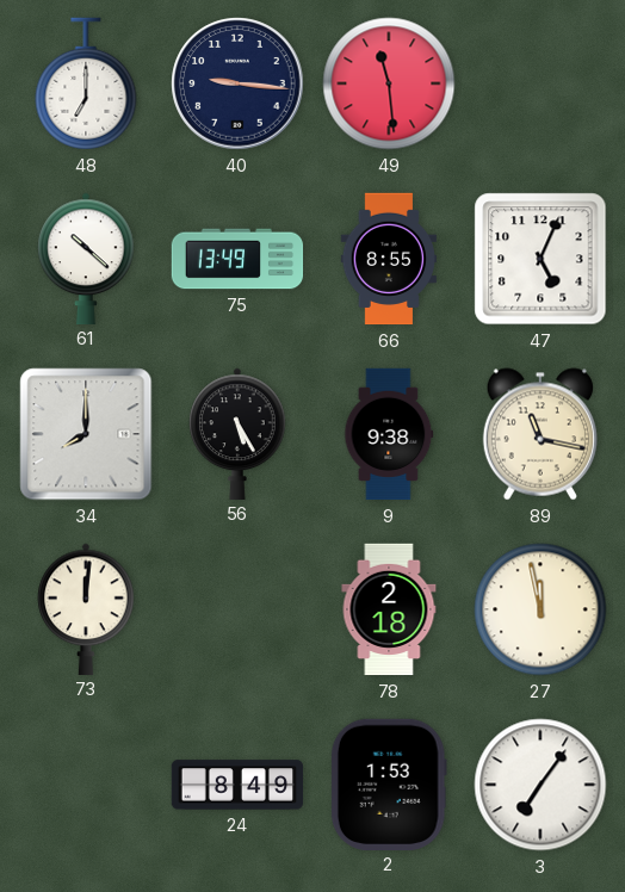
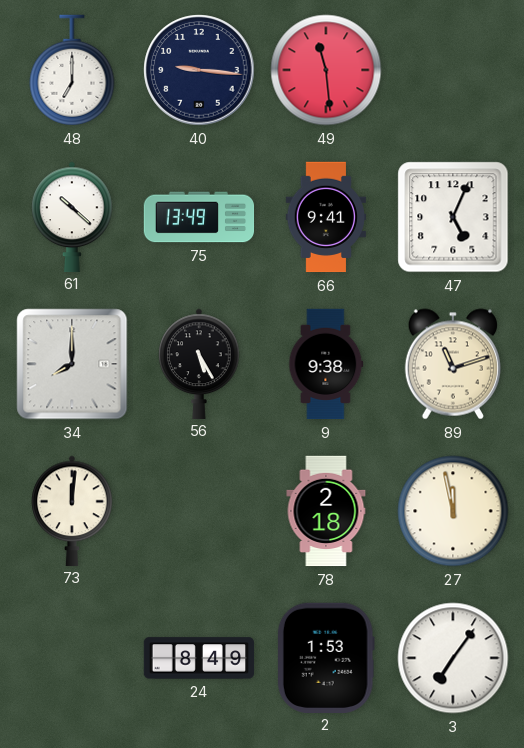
66: 8:55 -> 9:41
89: 11:17 -> 11:12
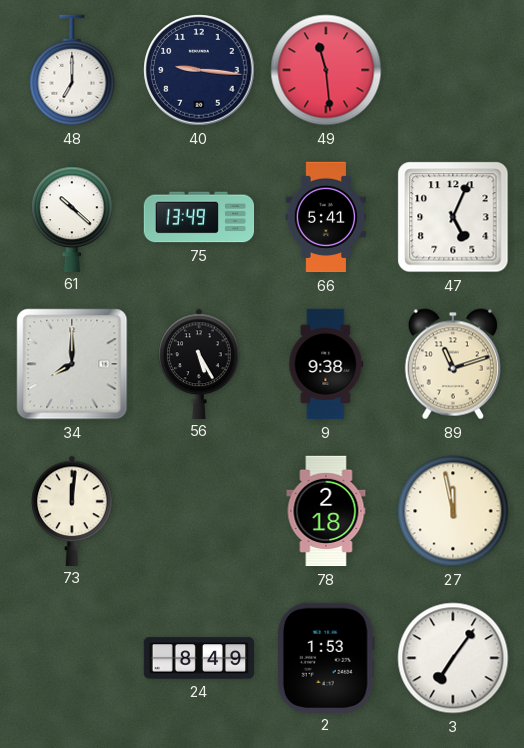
66: 9:41 -> 5:41
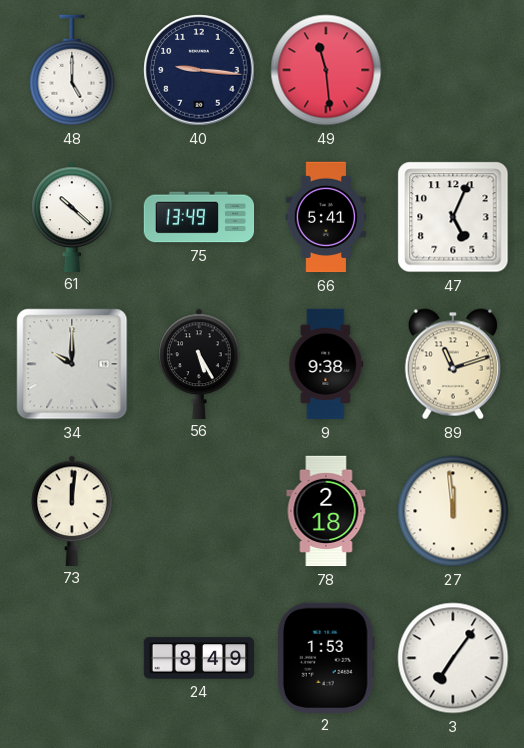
48: 7:00 -> 5:00
34: 8:00 -> 10:00
27: 11:58 -> 11:59
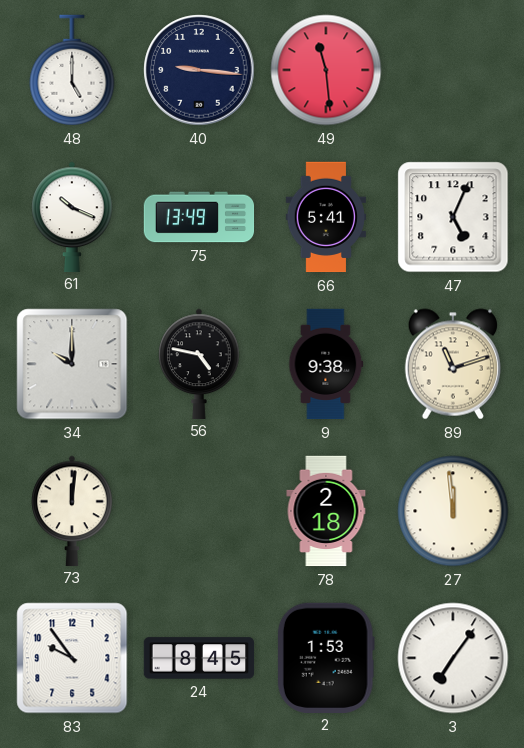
61: 10:22 -> 10:19
56: 5:25 -> 4:47
83: none -> 9:54
24: 8:49 -> 8:45
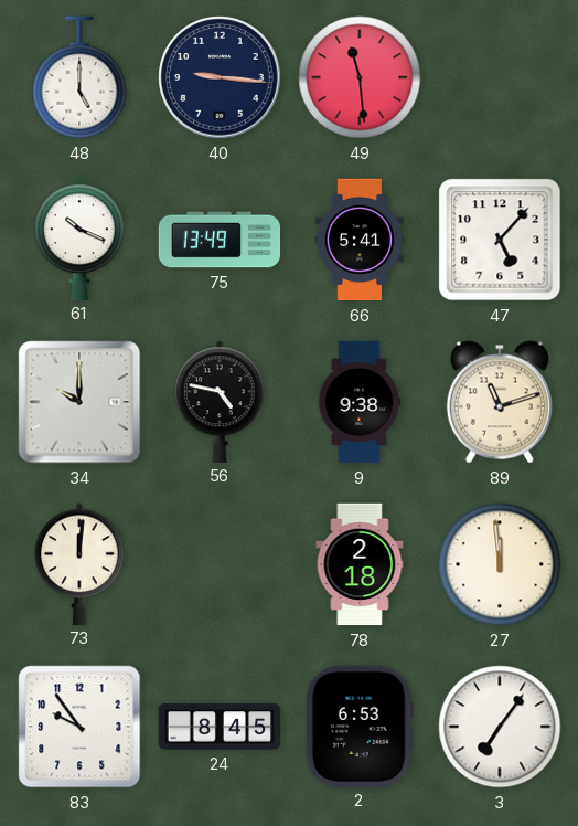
47: 5:04 -> 5:07
2: 1:53 -> 6:53
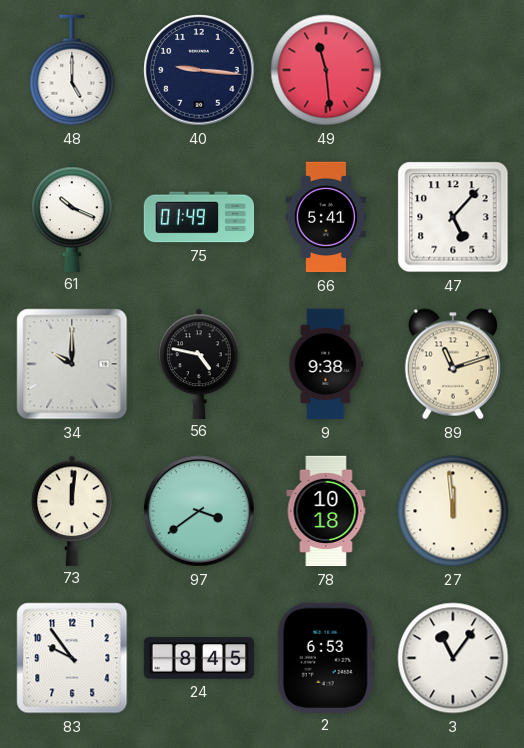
75: 13:49 -> 01:49
97: none -> 3:39
78: 2:18 -> 10:18
3: 7:06 -> 11:06
